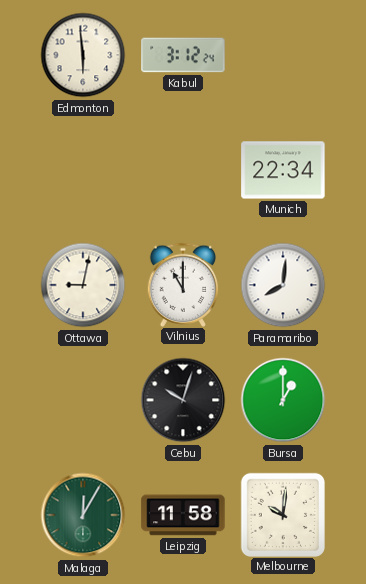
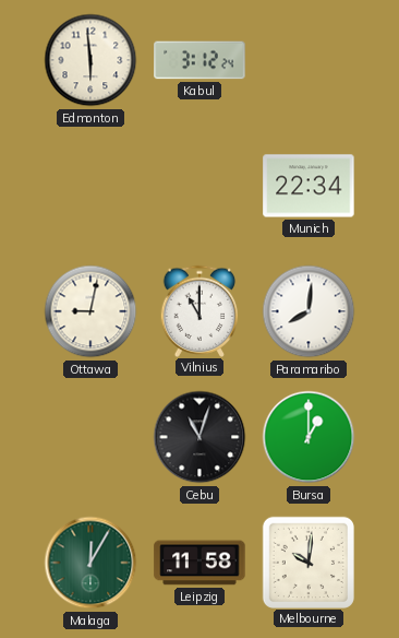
Cebu: 10:03 -> 11:03
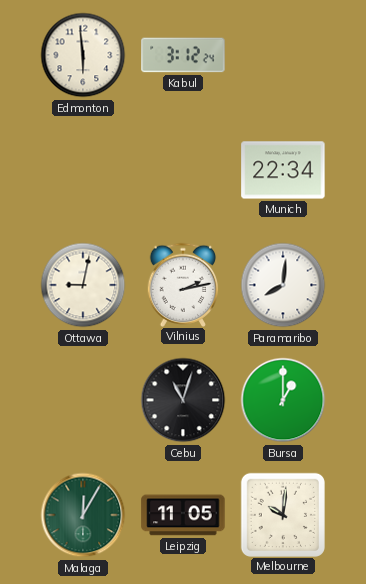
Vilnius: 11:00 -> 2:13
Leipzig: 11:58 -> 11:05
